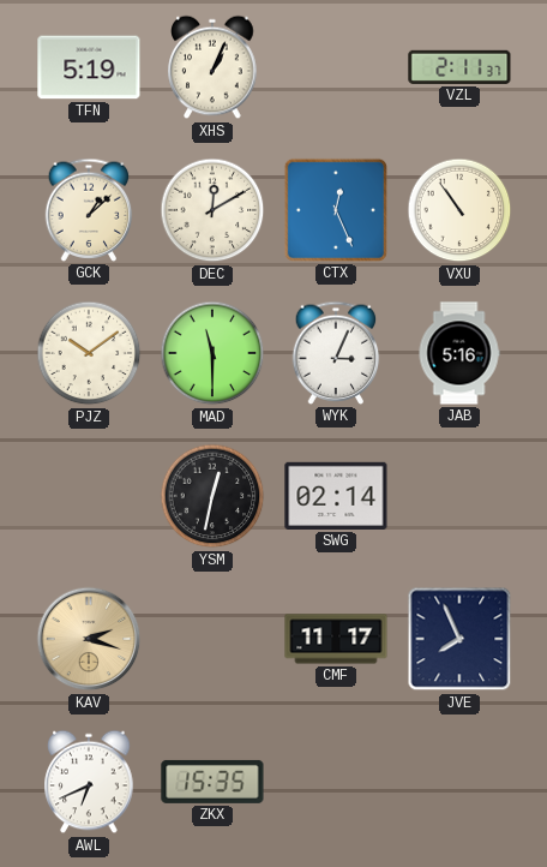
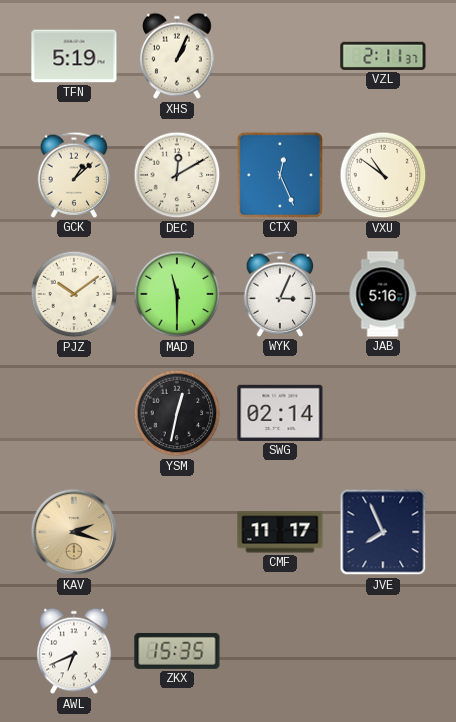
VXU: 10:54 -> 10:51
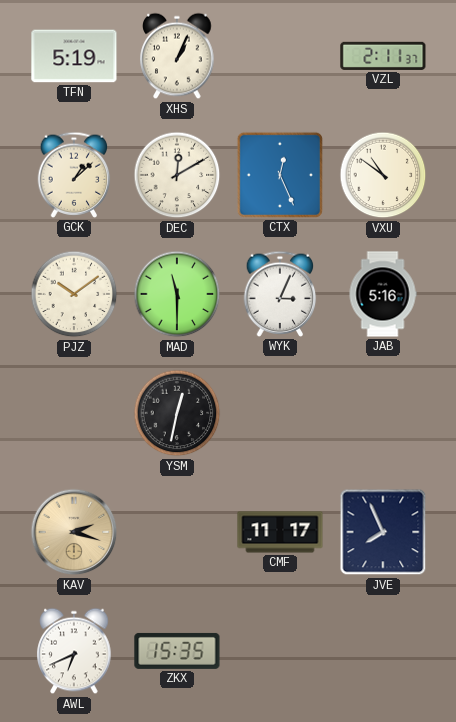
SWG: 02:14 -> none
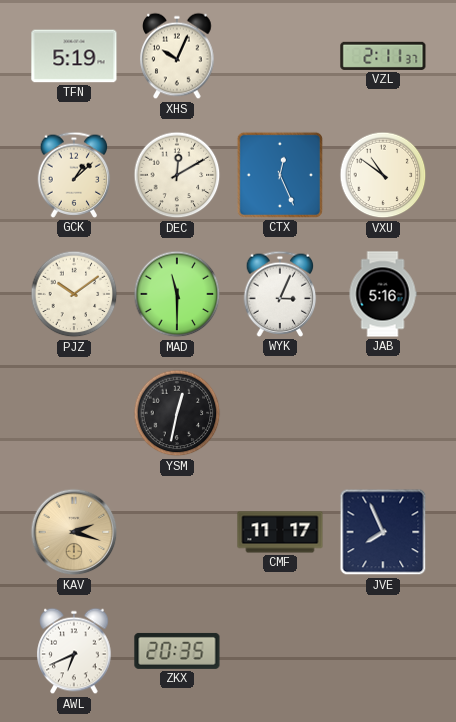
XHS: 1:04 -> 10:04
ZKX: 15:35 -> 20:35
